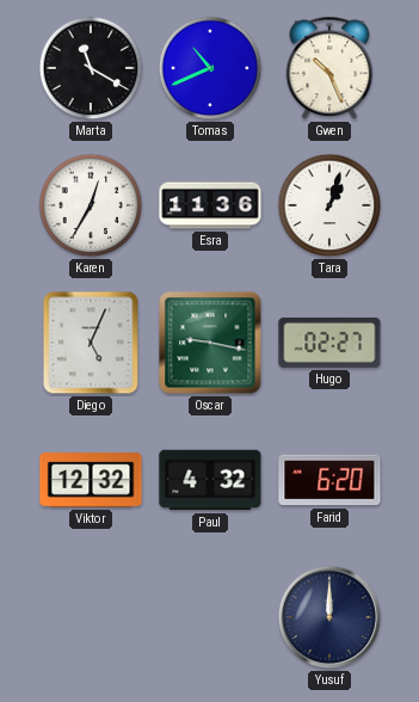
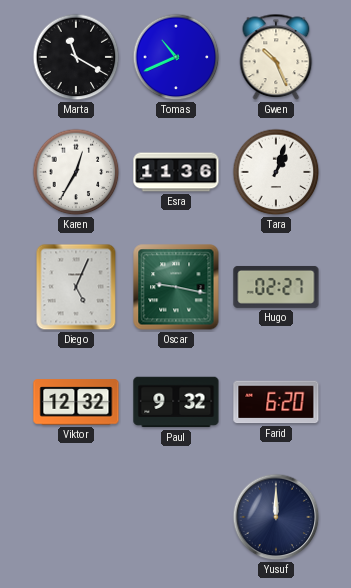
Paul: 4:32 -> 9:32
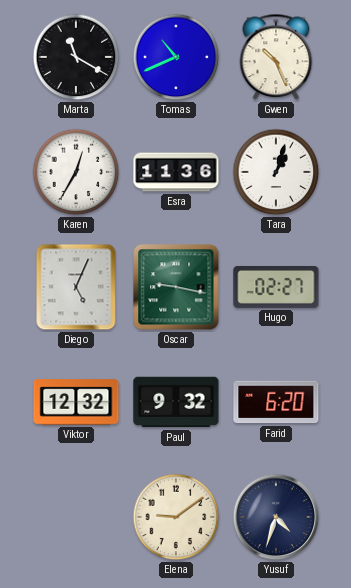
Elena: none -> 9:09
Yusuf: 12:00 -> 4:33
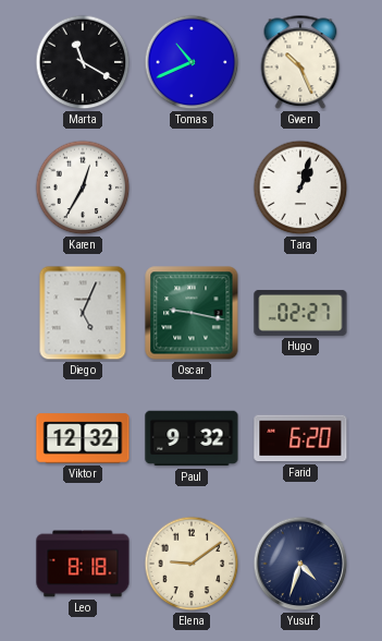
Esra: 11:36 -> none
Leo: none -> 8:18
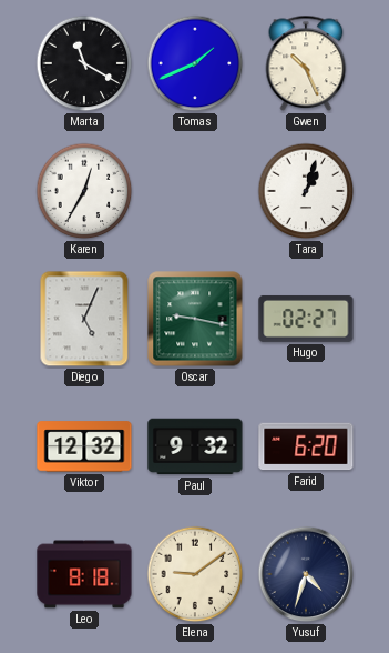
Tomas: 10:41 -> 1:41
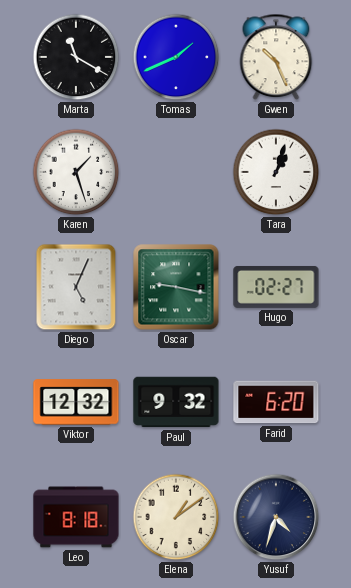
Karen: 12:35 -> 1:27
Elena: 9:09 -> 1:09
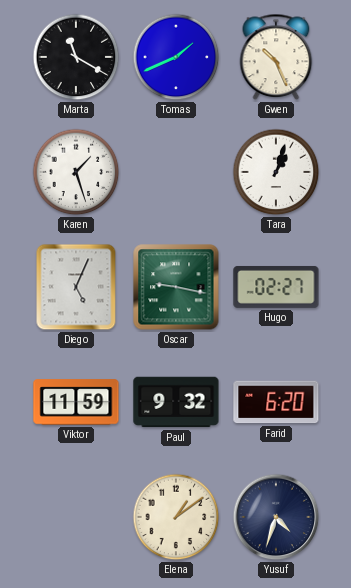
Viktor: 12:32 -> 11:59
Leo: 8:18 -> none
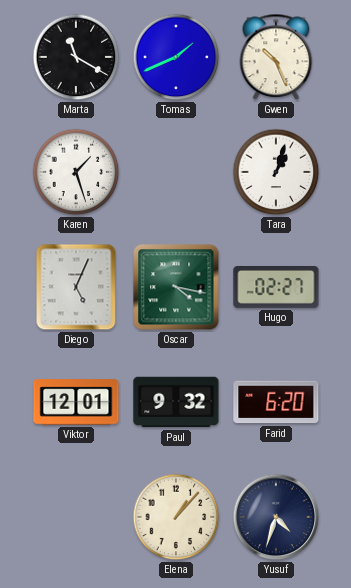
Oscar: 9:17 -> 4:17
Viktor: 11:59 -> 12:01
Elena: 1:09 -> 1:07
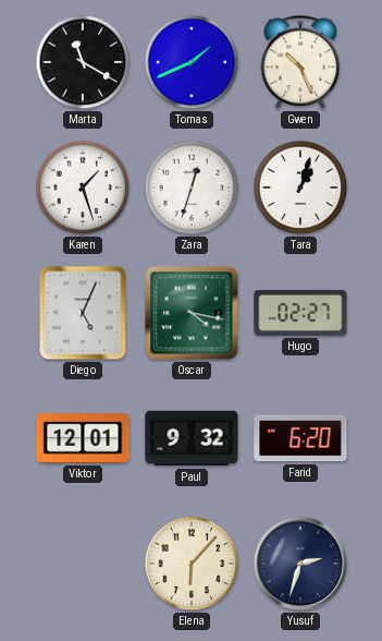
Zara: none -> 12:33
Elena: 1:07 -> 6:07
Yusuf: 4:33 -> 2:33
